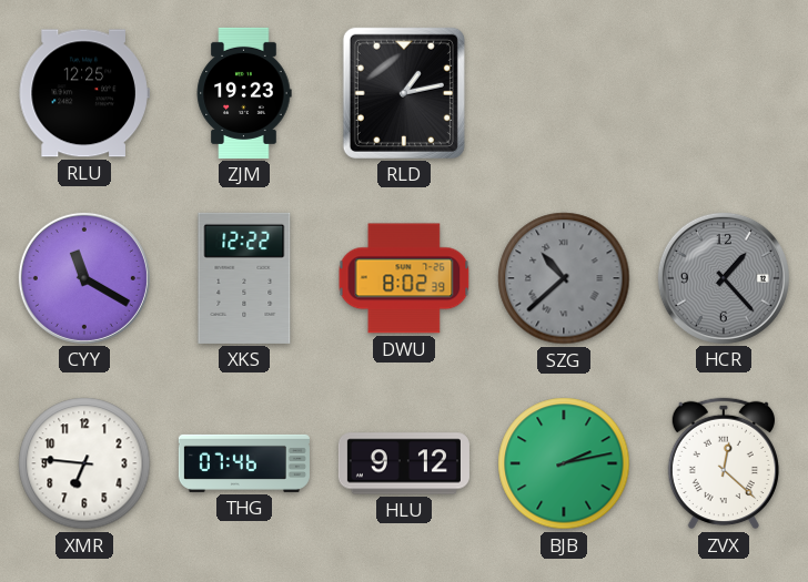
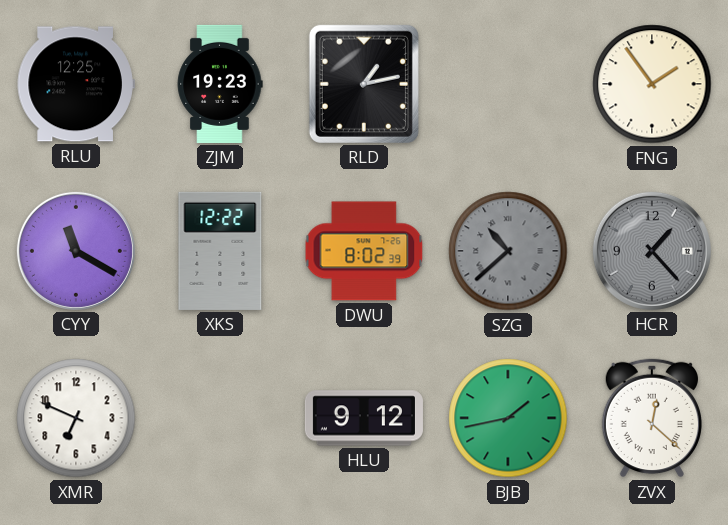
FNG: none -> 1:54
XMR: 6:46 -> 6:49
THG: 07:46 -> none
BJB: 2:13 -> 1:43
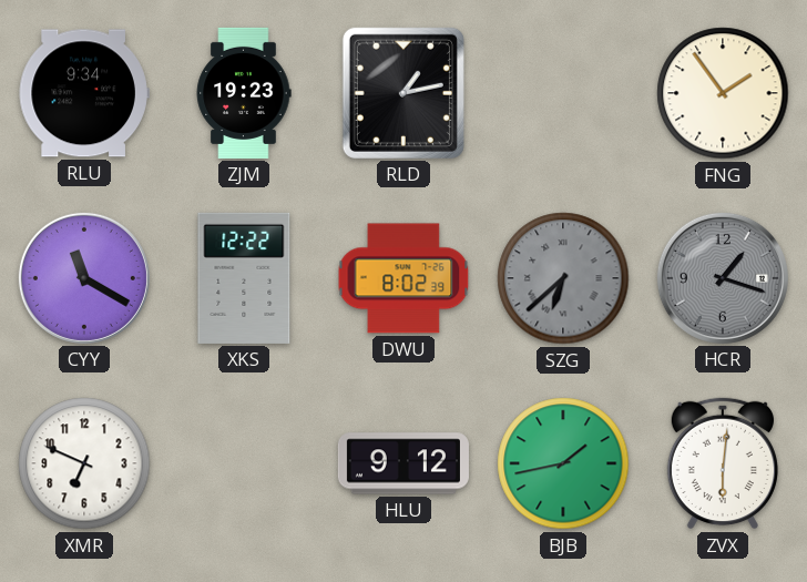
RLU: 12:25 -> 9:34
SZG: 10:38 -> 6:38
HCR: 1:23 -> 1:18
ZVX: 12:22 -> 6:01
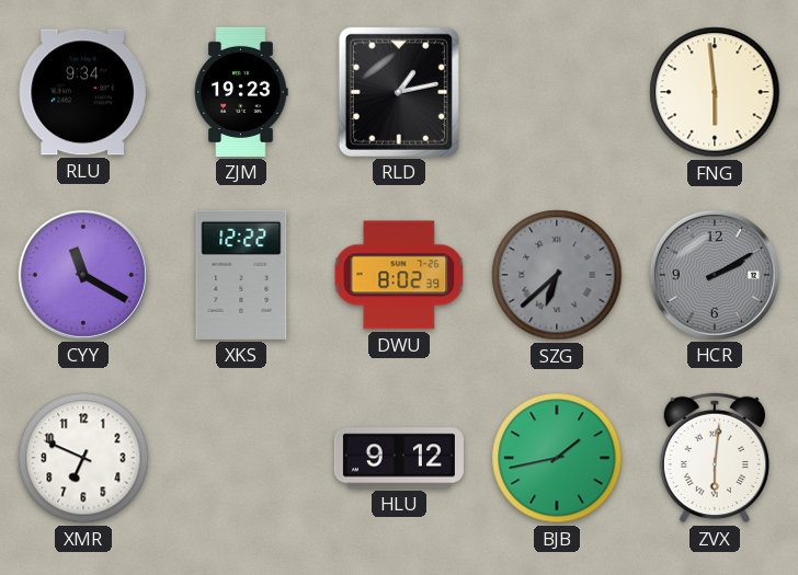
FNG: 1:54 -> 5:59
HCR: 1:18 -> 2:10
